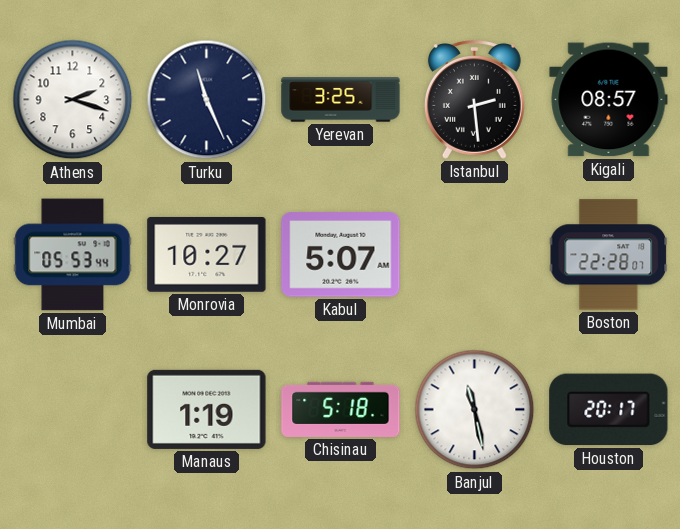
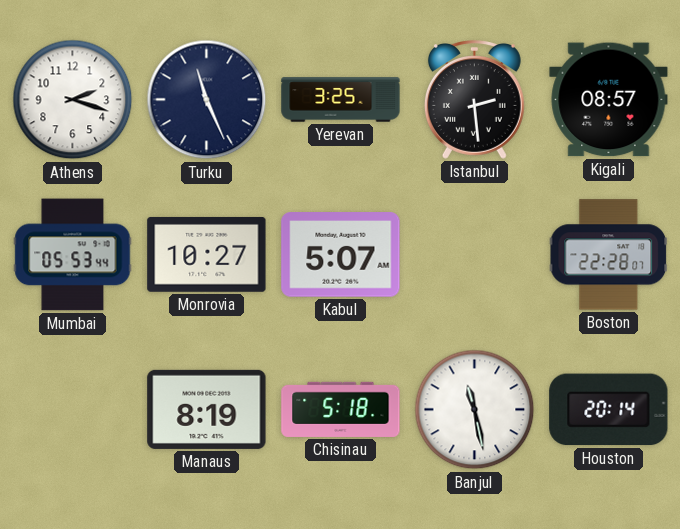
Manaus: 1:19 -> 8:19
Houston: 20:17 -> 20:14
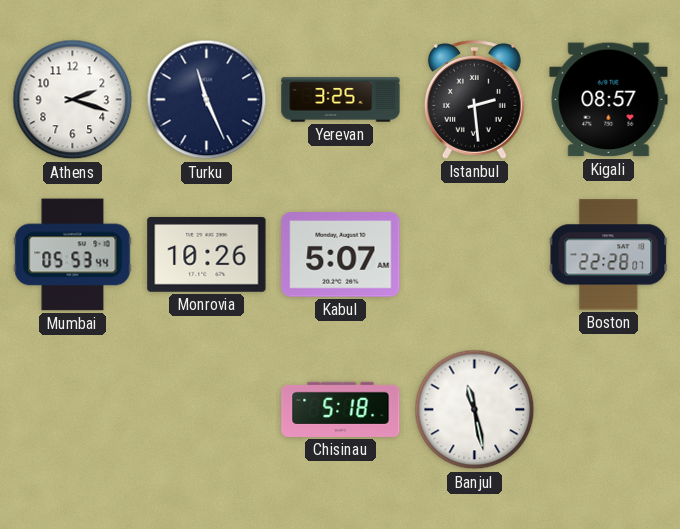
Monrovia: 10:27 -> 10:26
Manaus: 8:19 -> none
Houston: 20:14 -> none
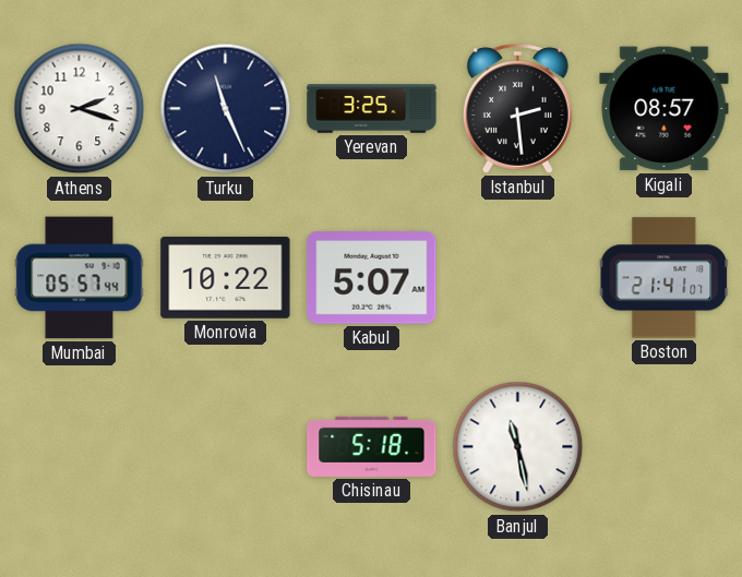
Mumbai: 05:53 -> 05:57
Monrovia: 10:26 -> 10:22
Boston: 22:28 -> 21:41
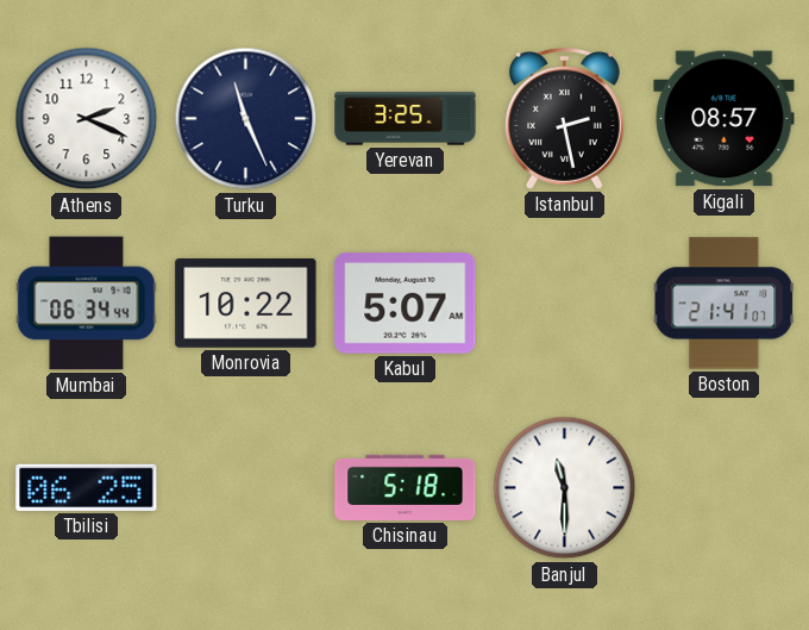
Athens: 2:18 -> 2:19
Istanbul: 2:29 -> 2:28
Mumbai: 05:57 -> 06:34
Tbilisi: none -> 06:25
Banjul: 11:28 -> 11:30
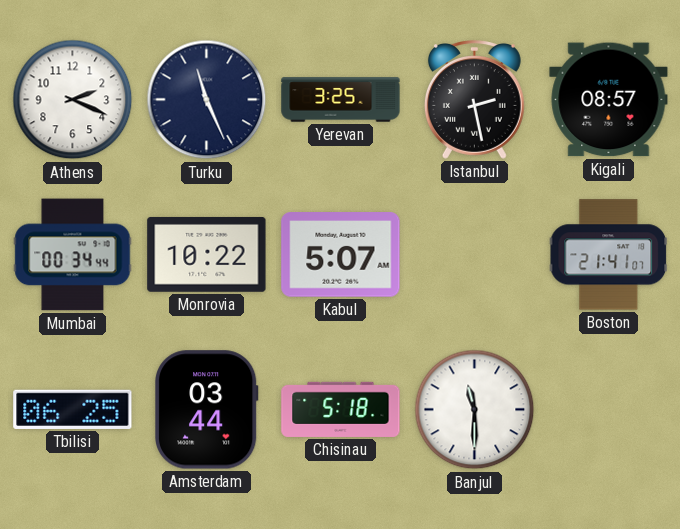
Mumbai: 06:34 -> 00:34
Amsterdam: none -> 03:44
